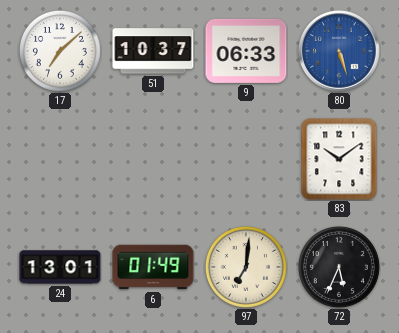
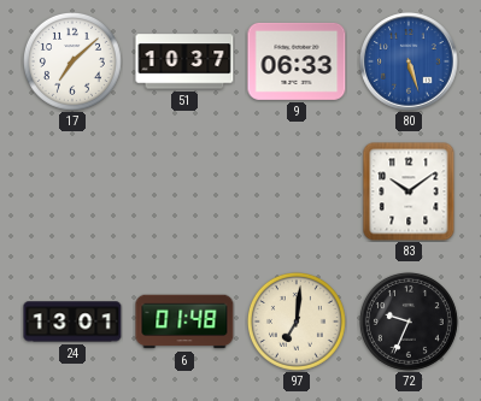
6: 01:49 -> 01:48
72: 5:34 -> 9:34
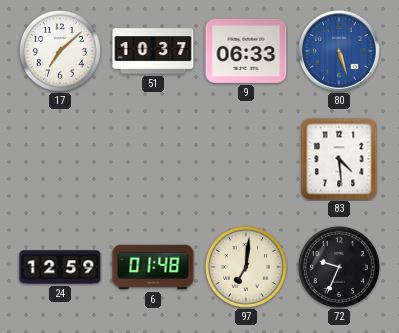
83: 10:09 -> 4:29
24: 13:01 -> 12:59
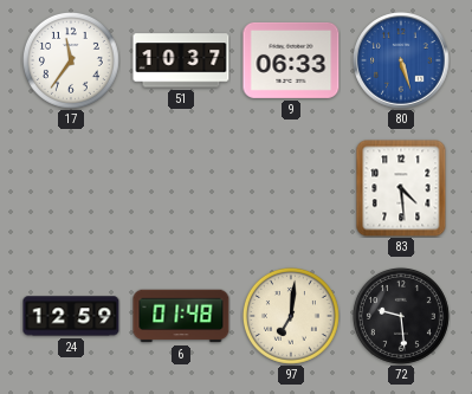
17: 7:08 -> 11:36
72: 9:34 -> 9:29
